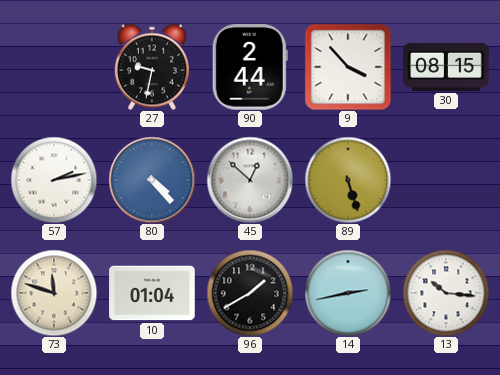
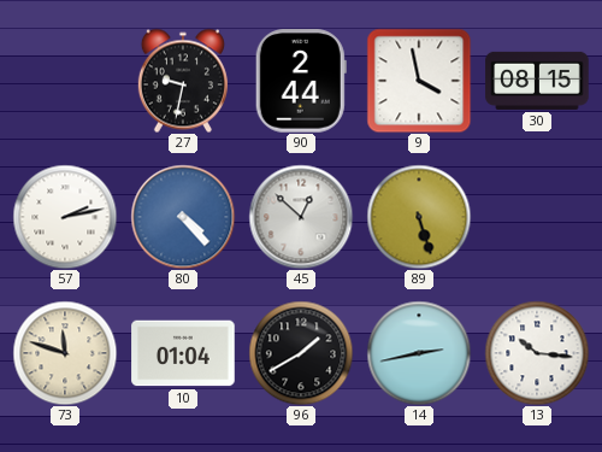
9: 3:53 -> 3:58
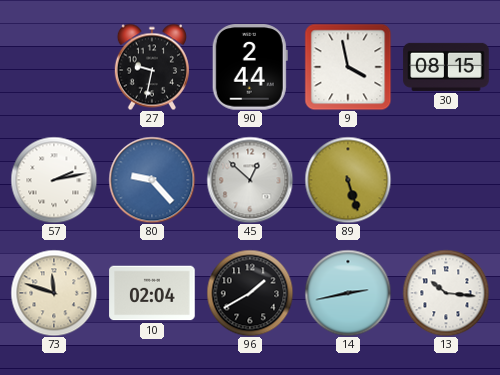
80: 4:23 -> 9:23
10: 01:04 -> 02:04
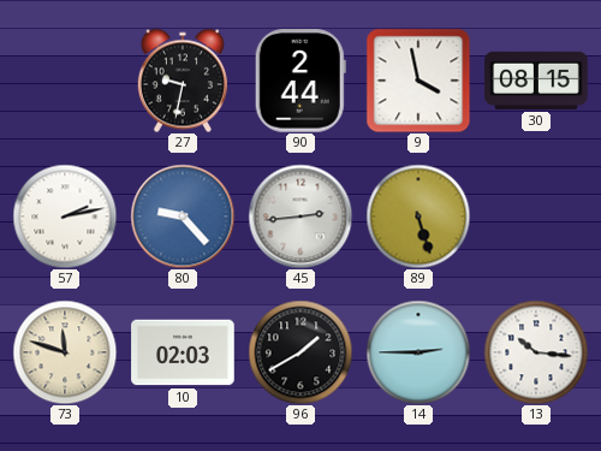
45: 12:52 -> 2:44
10: 02:04 -> 02:03
14: 2:43 -> 2:45
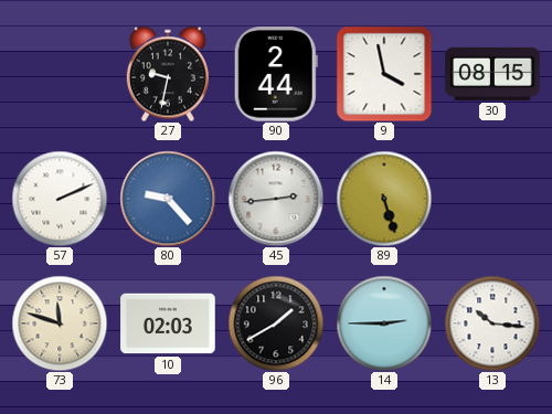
57: 2:13 -> 2:11
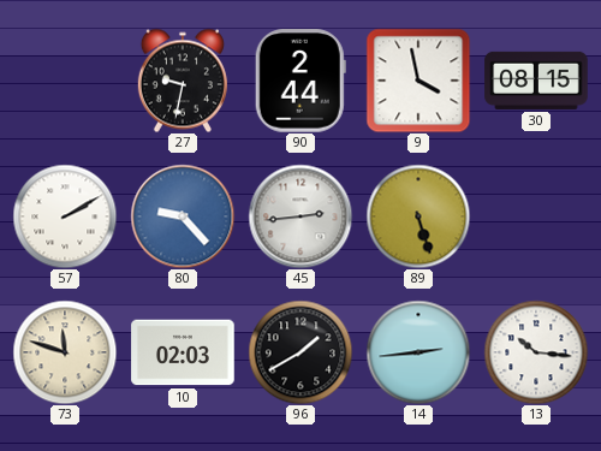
57: 2:11 -> 2:10
14: 2:45 -> 2:44
